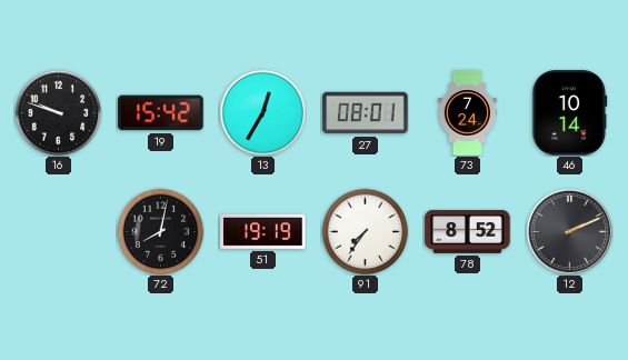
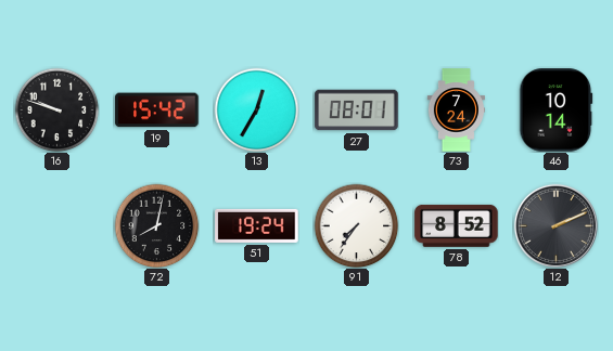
51: 19:19 -> 19:24
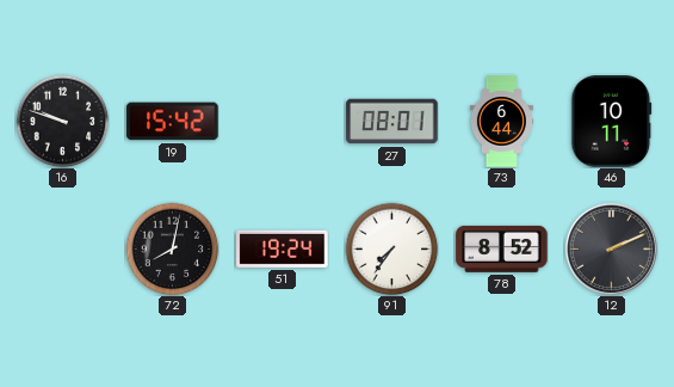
13: 12:35 -> none
73: 7:24 -> 6:44
46: 10:14 -> 10:11
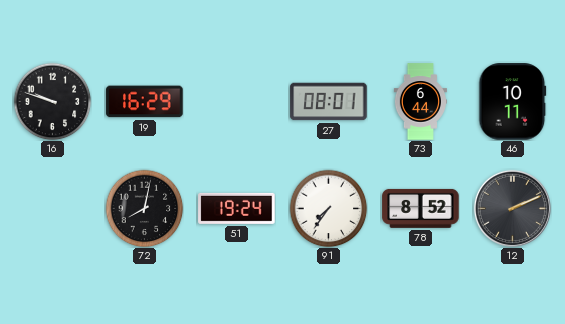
19: 15:42 -> 16:29
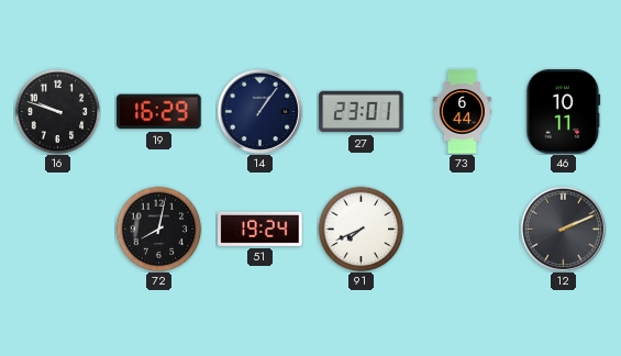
14: none -> 1:06
27: 08:01 -> 23:01
91: 7:36 -> 7:41
78: 8:52 -> none
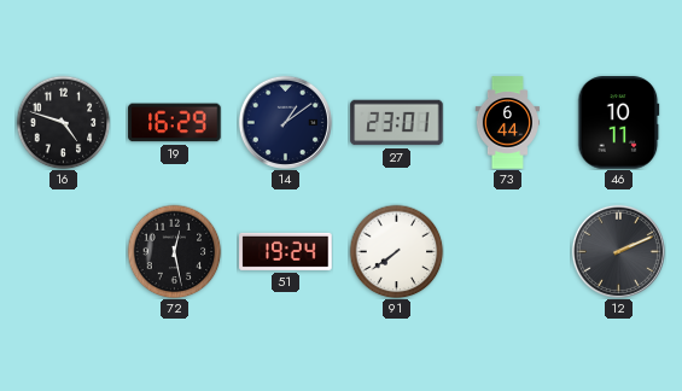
16: 9:48 -> 4:48
14: 1:06 -> 1:09
72: 8:02 -> 12:28
91: 7:41 -> 7:39
